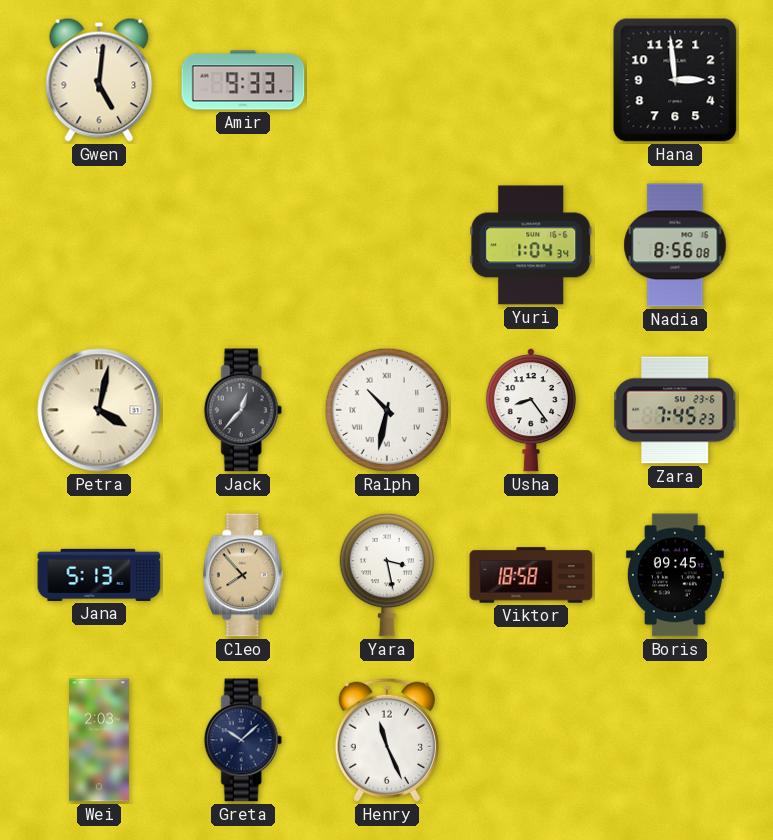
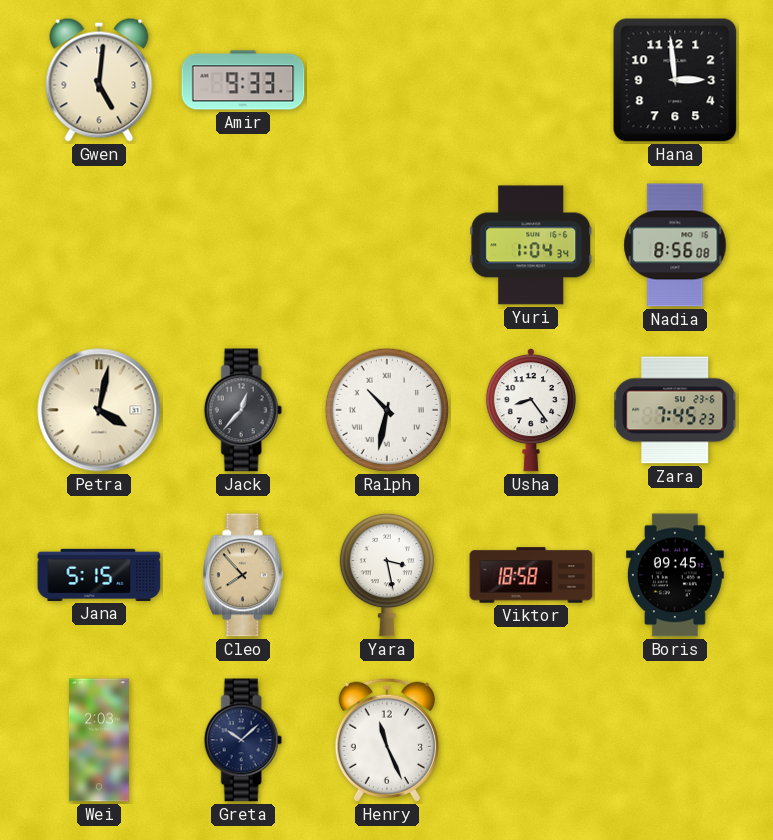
Jana: 5:13 -> 5:15
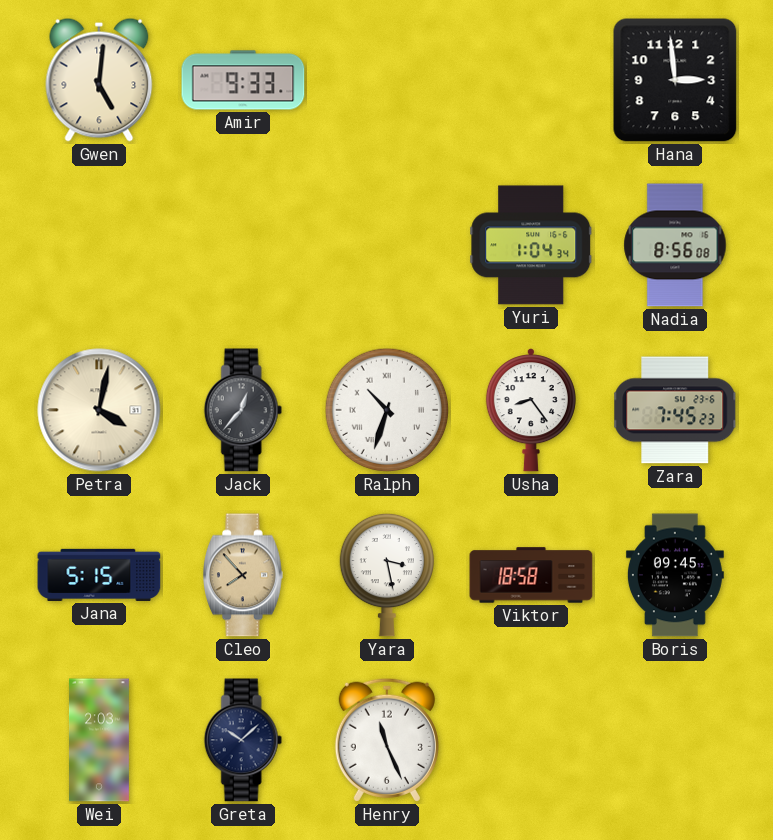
Ralph: 10:32 -> 10:33
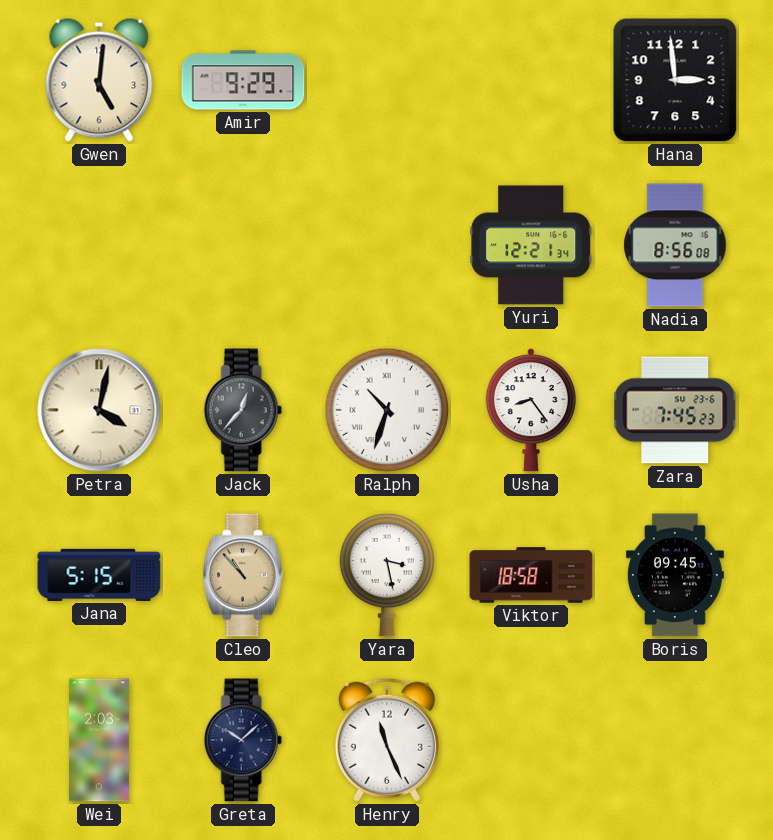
Amir: 9:33 -> 9:29
Yuri: 1:04 -> 12:21
Cleo: 7:53 -> 10:53
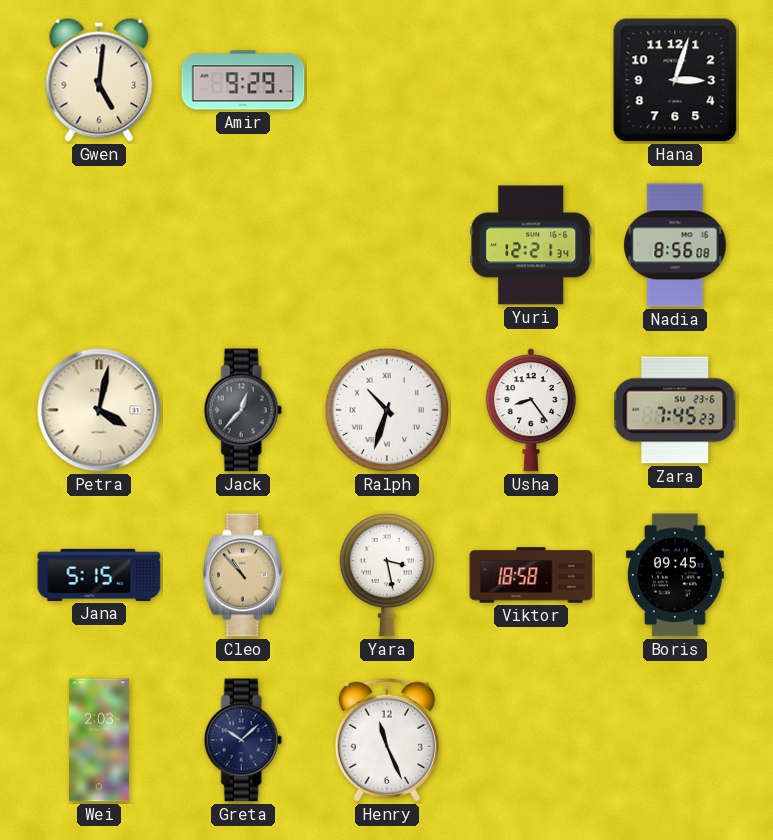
Hana: 2:59 -> 3:03
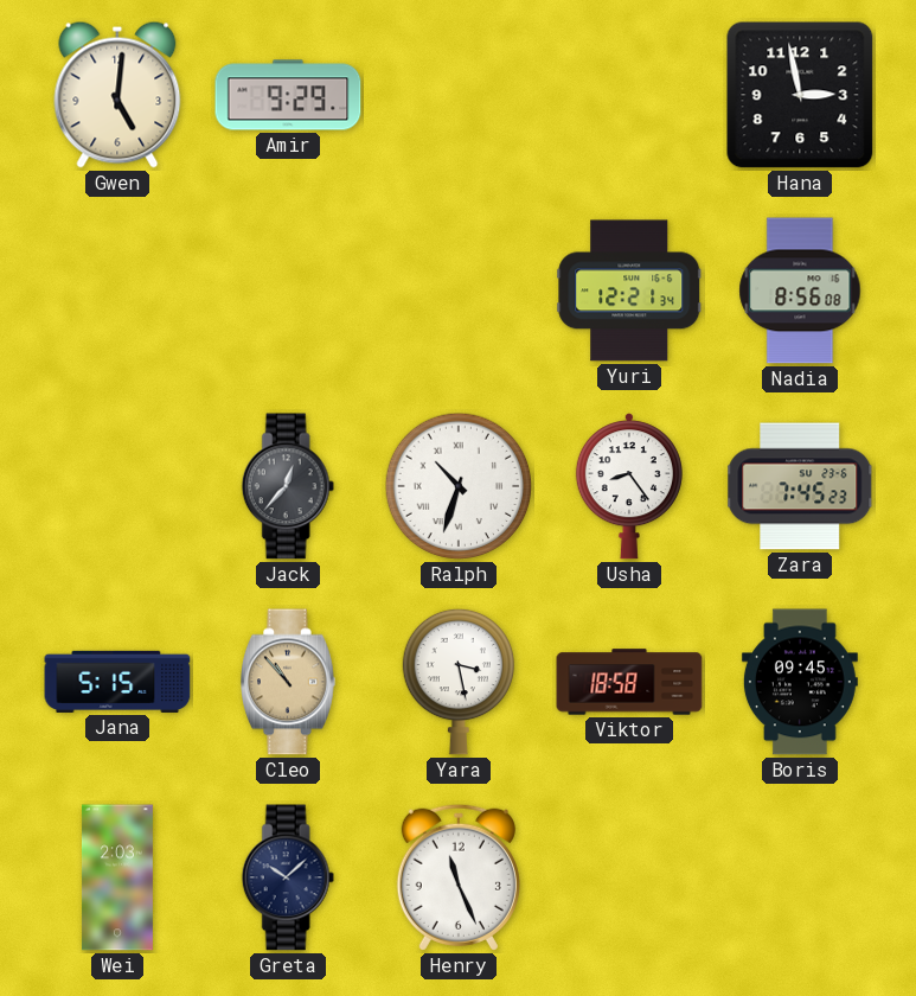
Hana: 3:03 -> 2:58
Petra: 4:02 -> none
